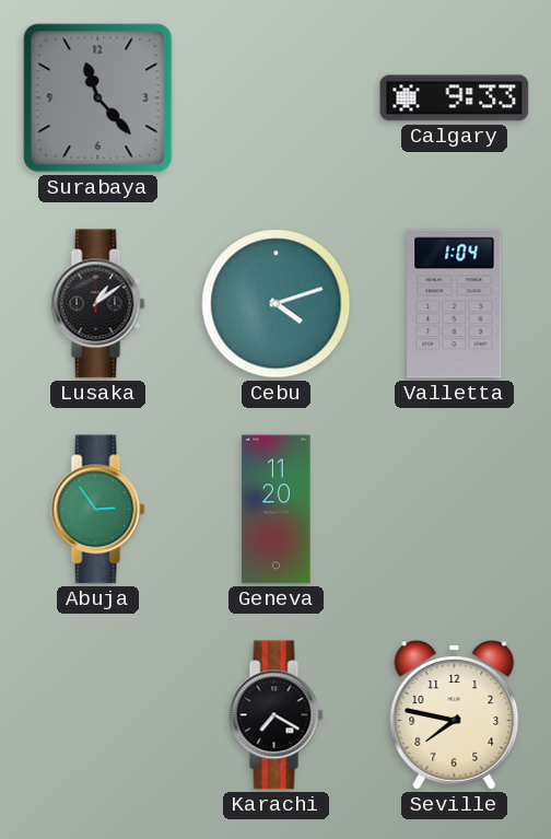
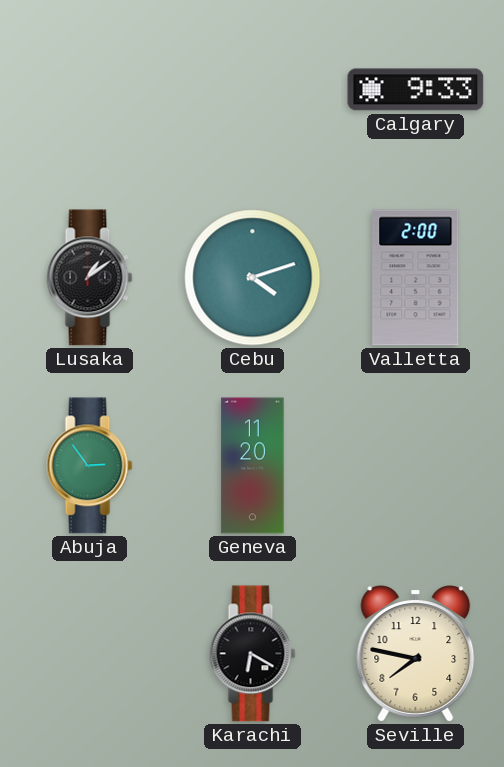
Surabaya: 11:23 -> none
Valletta: 1:04 -> 2:00
Karachi: 7:20 -> 6:20
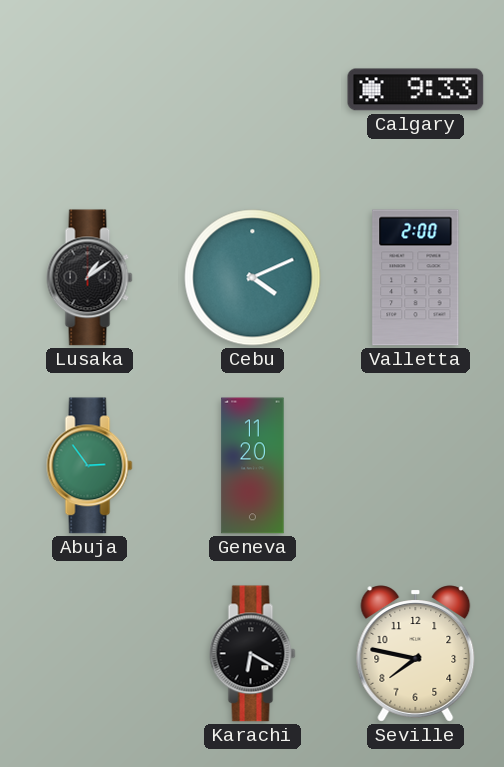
Cebu: 4:12 -> 4:11
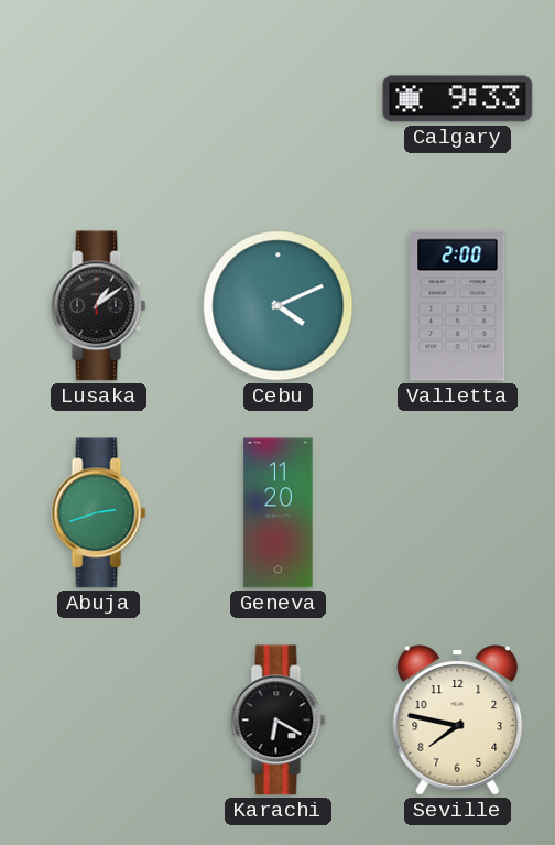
Abuja: 2:54 -> 2:42
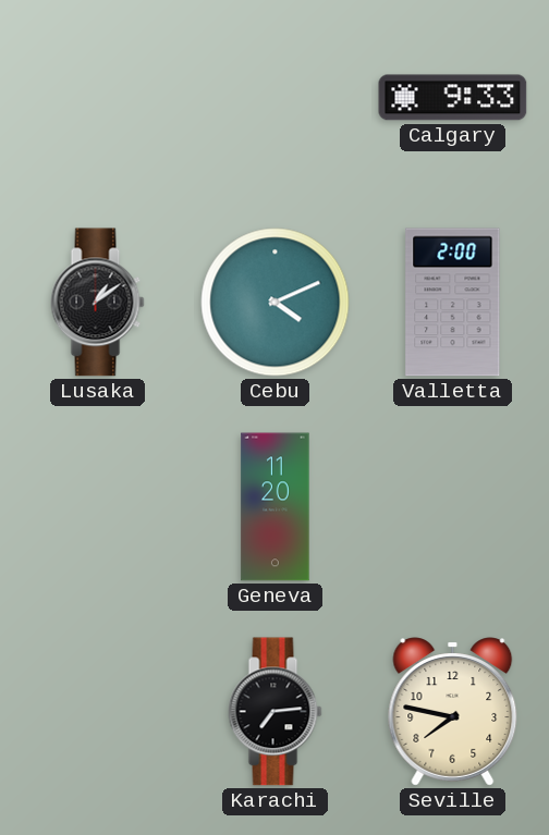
Abuja: 2:42 -> none
Karachi: 6:20 -> 7:14
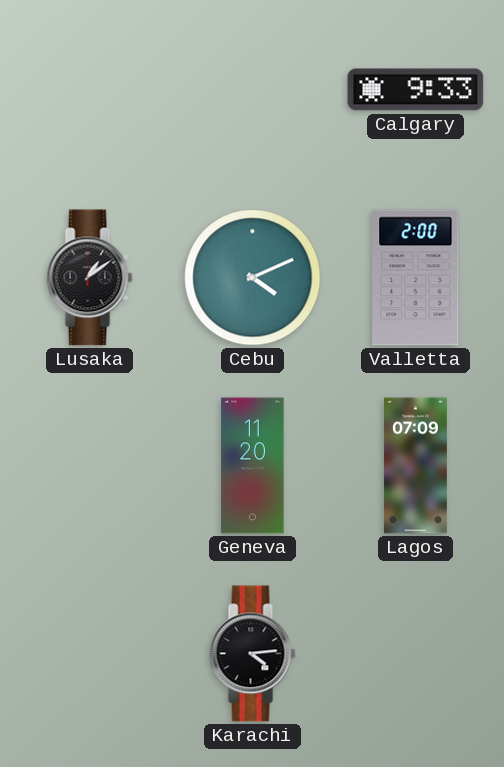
Lagos: none -> 07:09
Karachi: 7:14 -> 4:14
Seville: 7:47 -> none
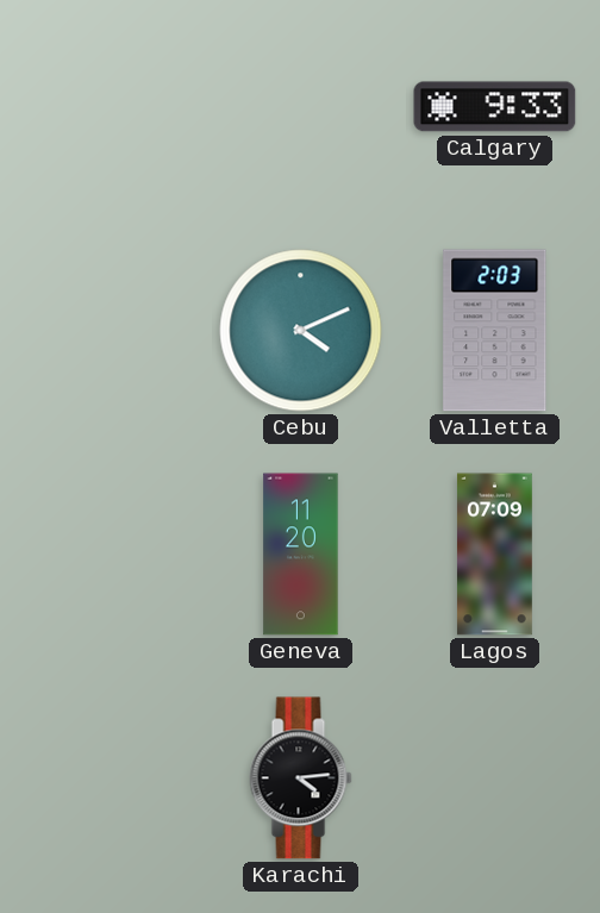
Lusaka: 1:09 -> none
Valletta: 2:00 -> 2:03
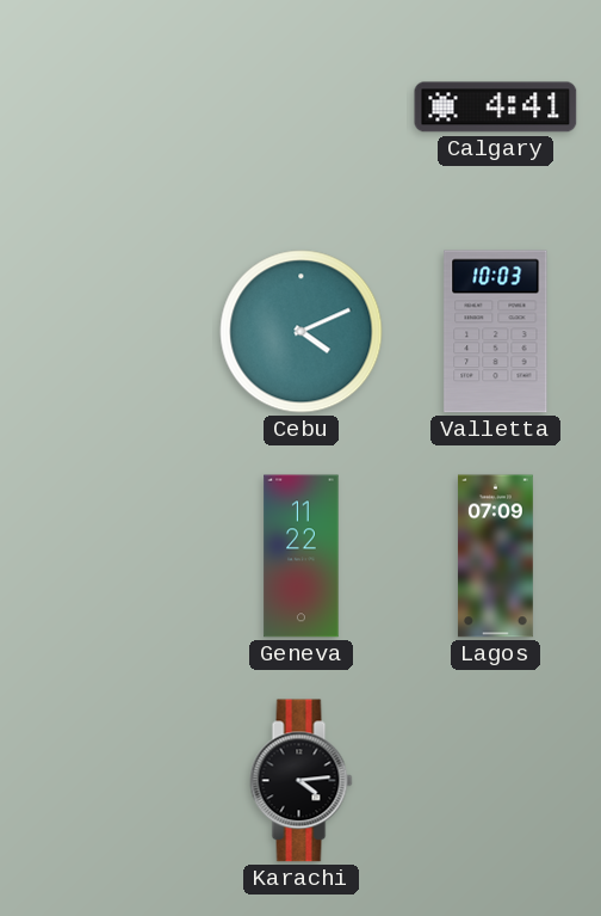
Calgary: 9:33 -> 4:41
Valletta: 2:03 -> 10:03
Geneva: 11:20 -> 11:22
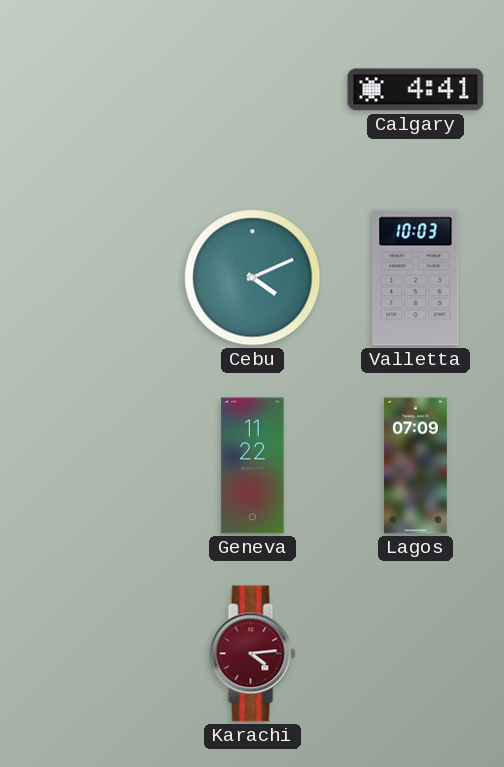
Karachi dial: black -> burgundy
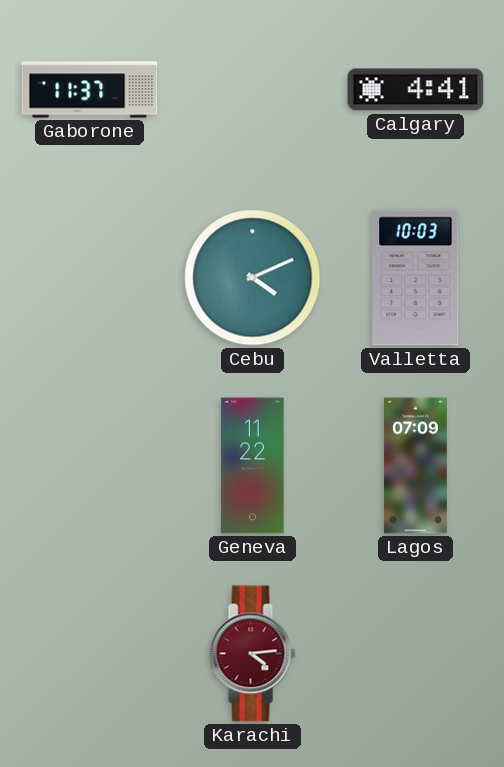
Gaborone: none -> 11:37
